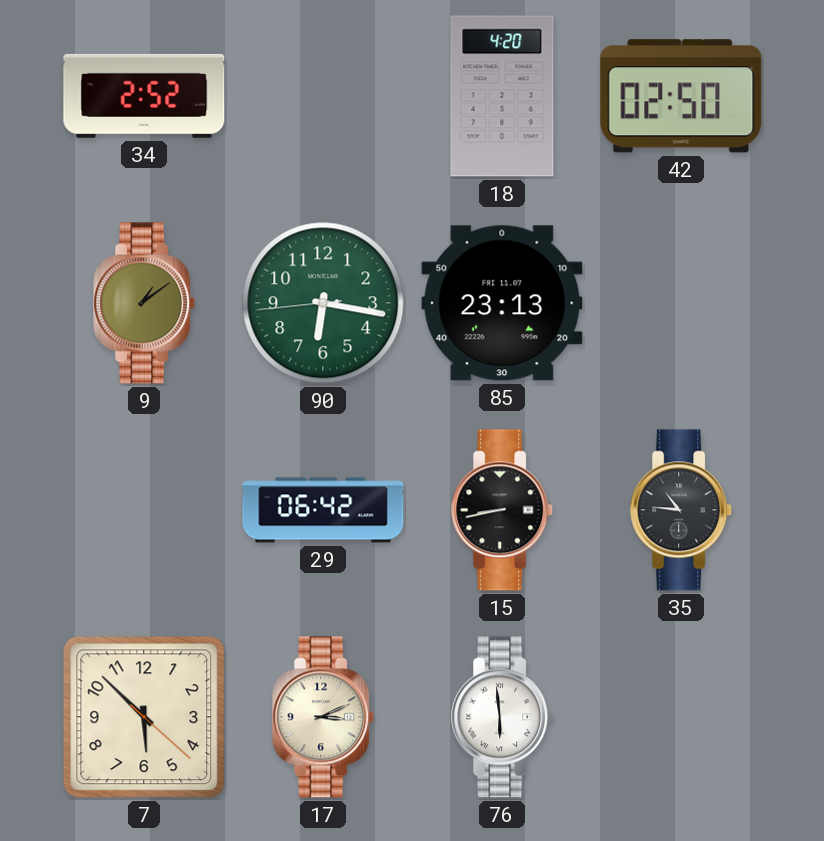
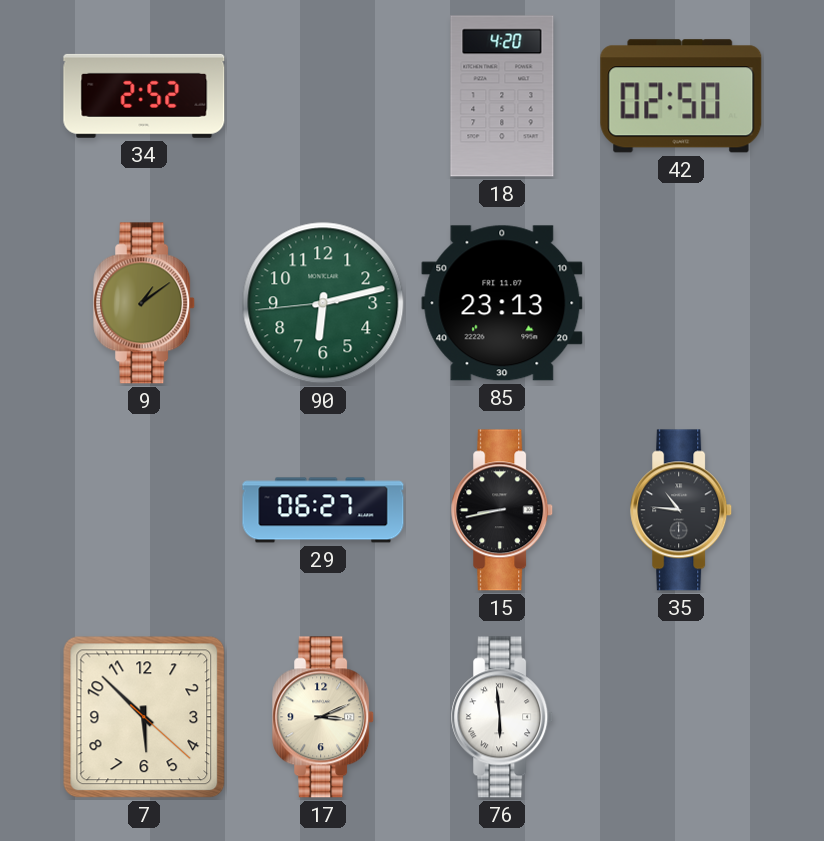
90: 6:16 -> 6:12
29: 06:42 -> 06:27
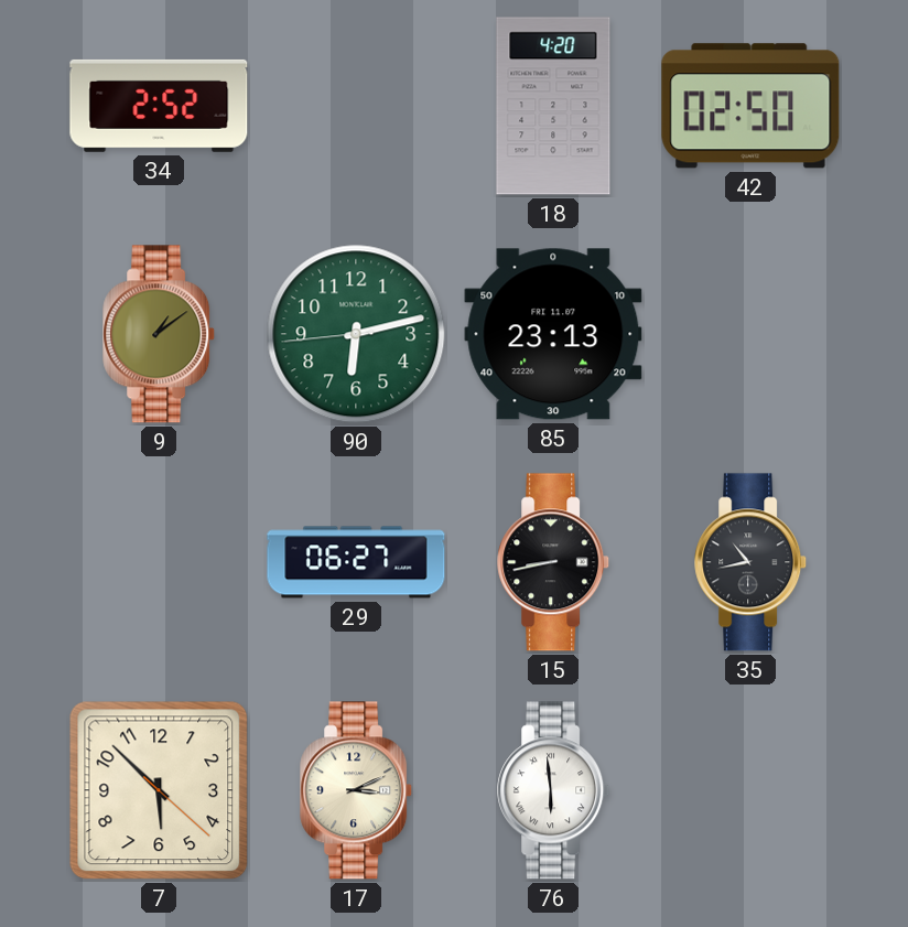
35: 10:46 -> 10:43
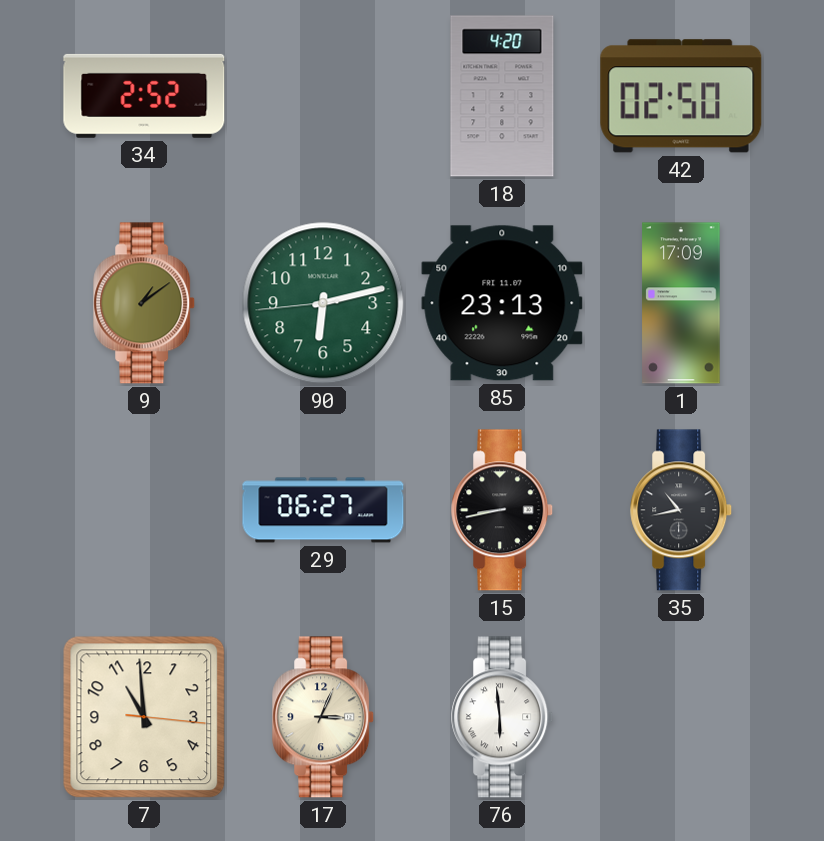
1: none -> 17:09
7: 5:52 -> 10:59
17: 3:11 -> 3:04
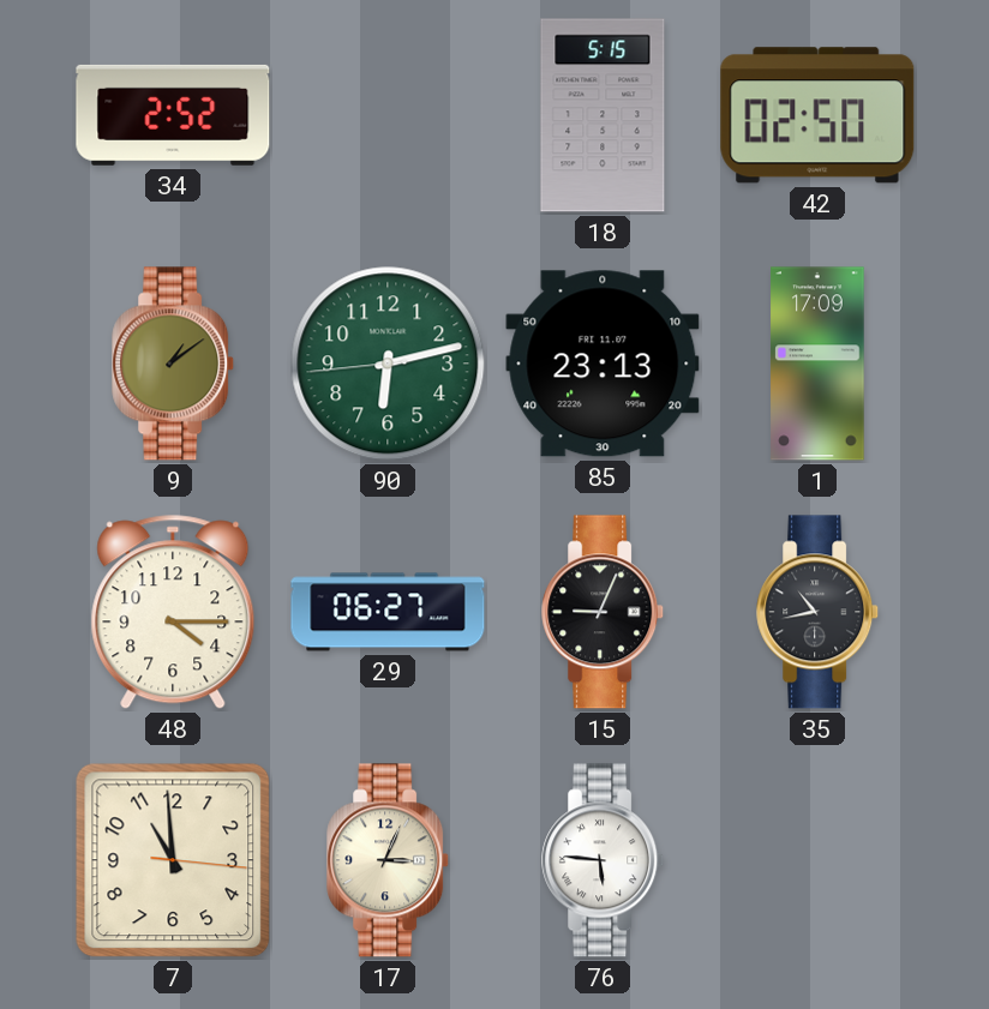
18: 4:20 -> 5:15
48: none -> 4:15
15: 8:43 -> 9:04
76: 5:59 -> 5:46
